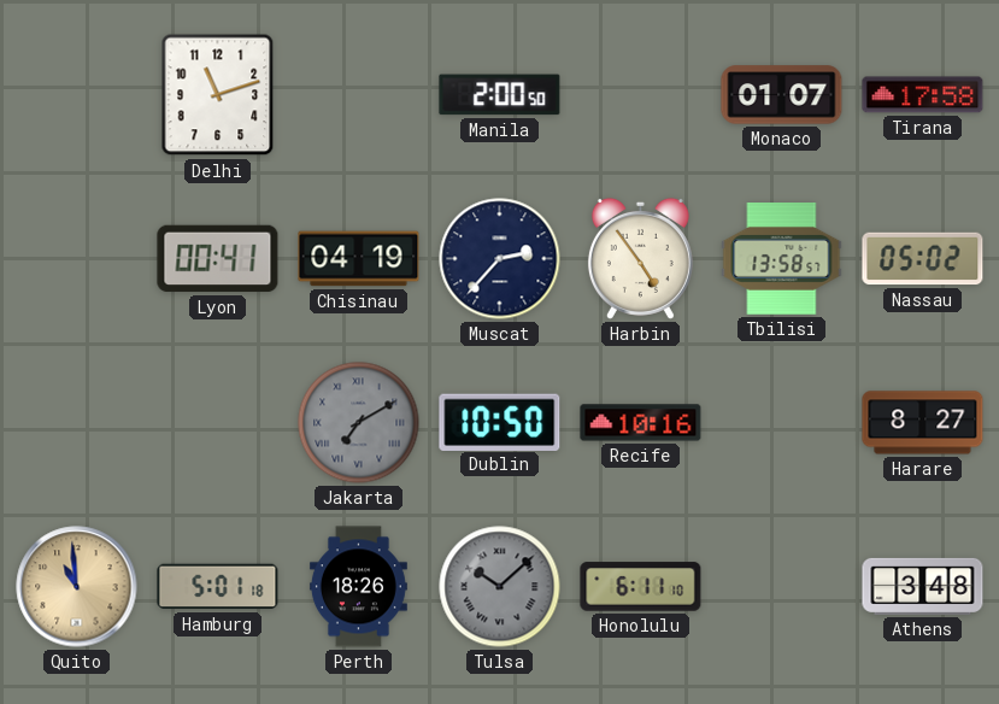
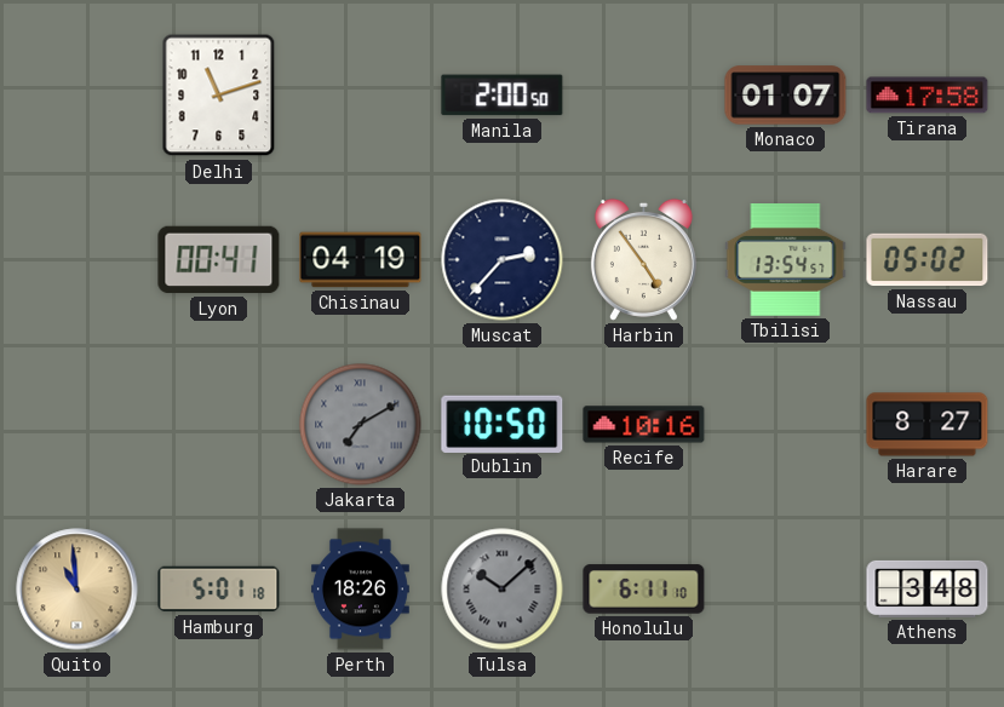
Tbilisi: 13:58 -> 13:54
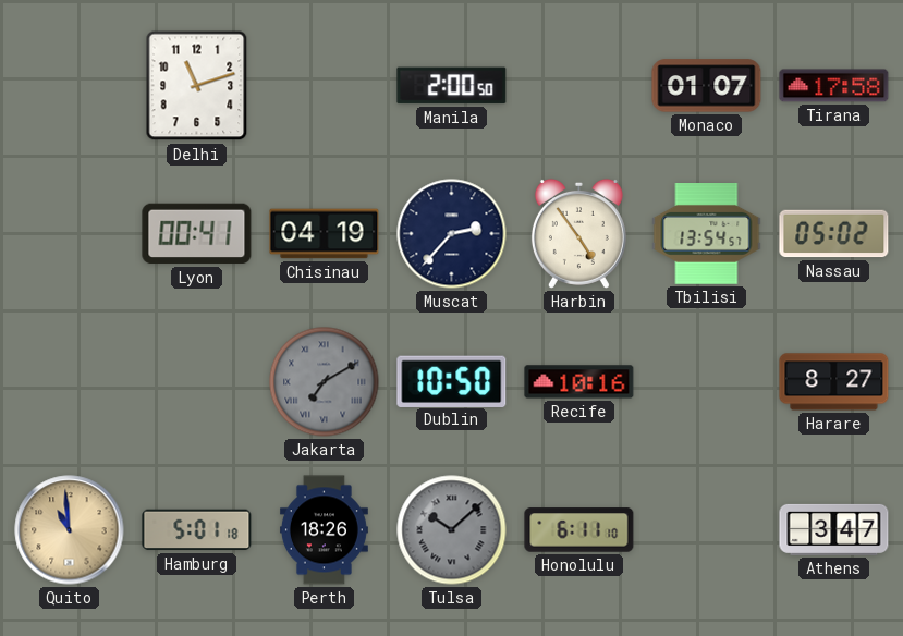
Athens: 3:48 -> 3:47
